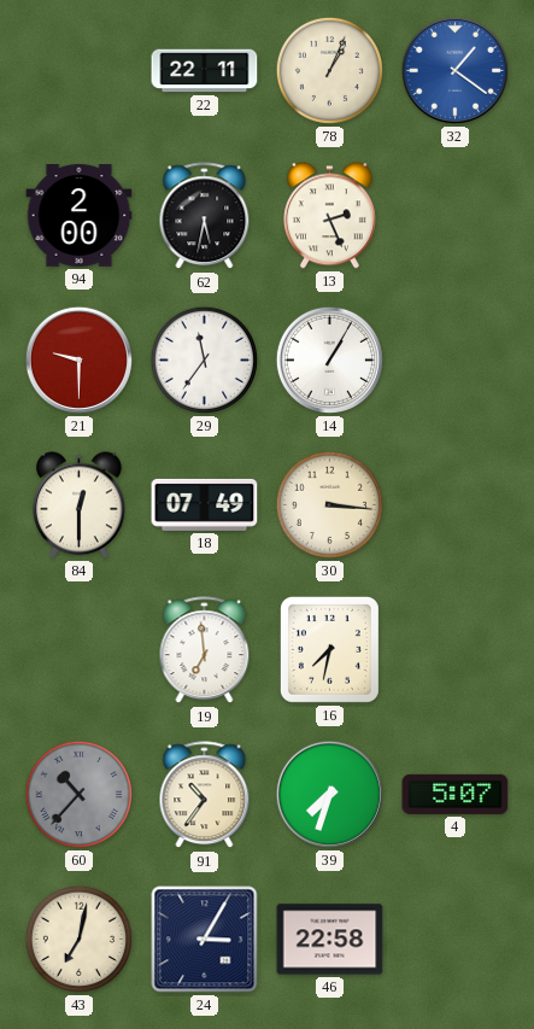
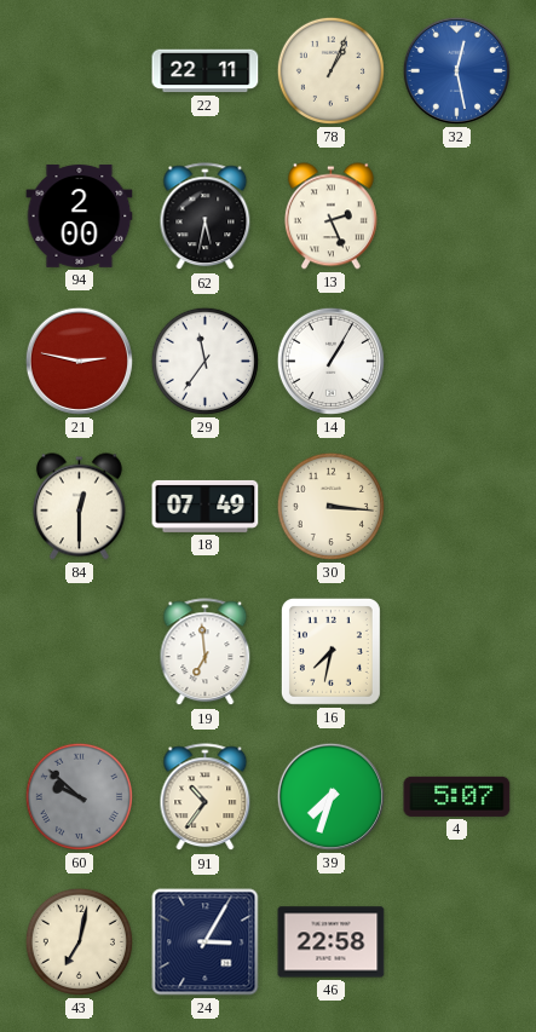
32: 1:21 -> 12:28
21: 9:30 -> 2:47
60: 10:37 -> 9:52
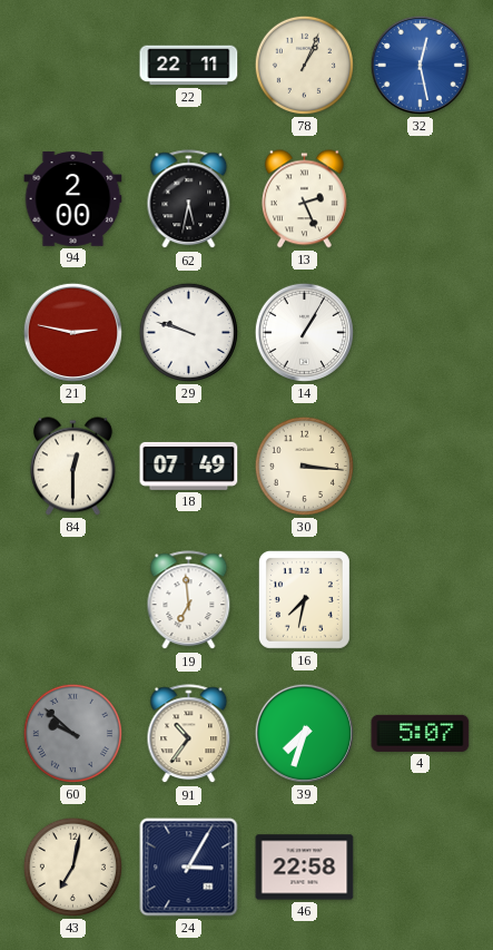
29: 11:36 -> 9:48
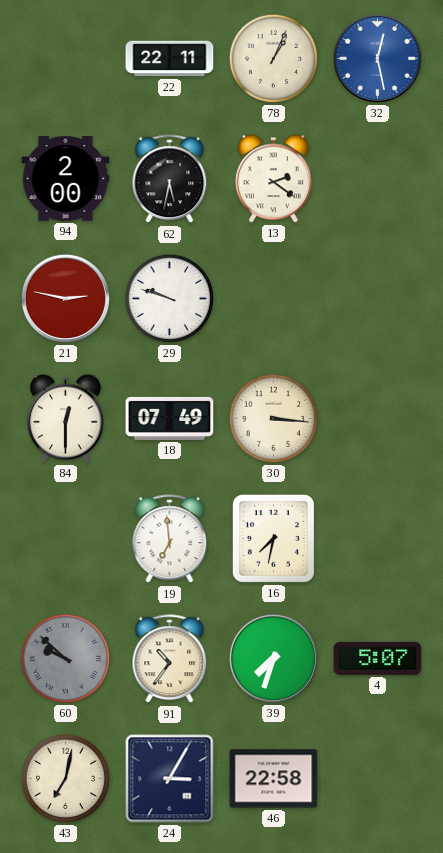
13: 2:26 -> 2:21
14: 1:05 -> none
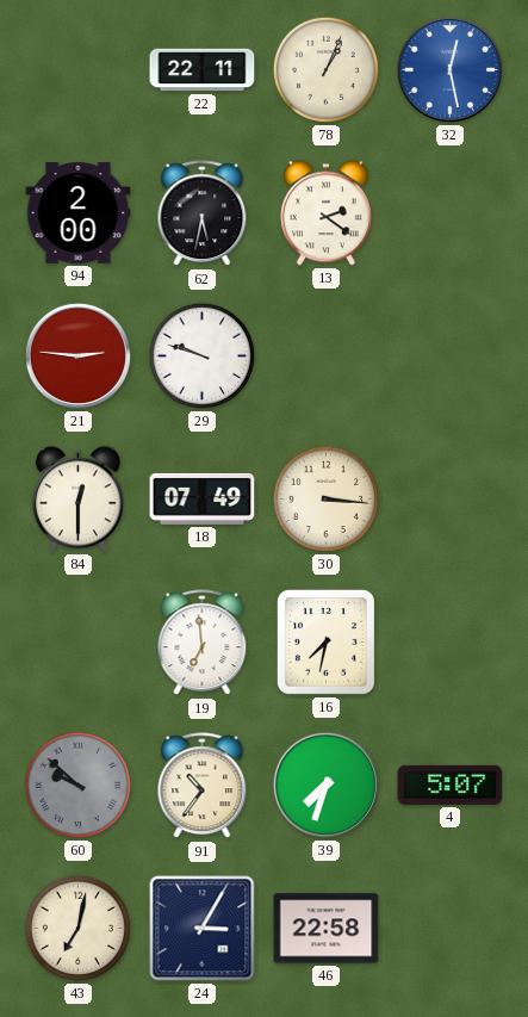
21: 2:47 -> 2:46
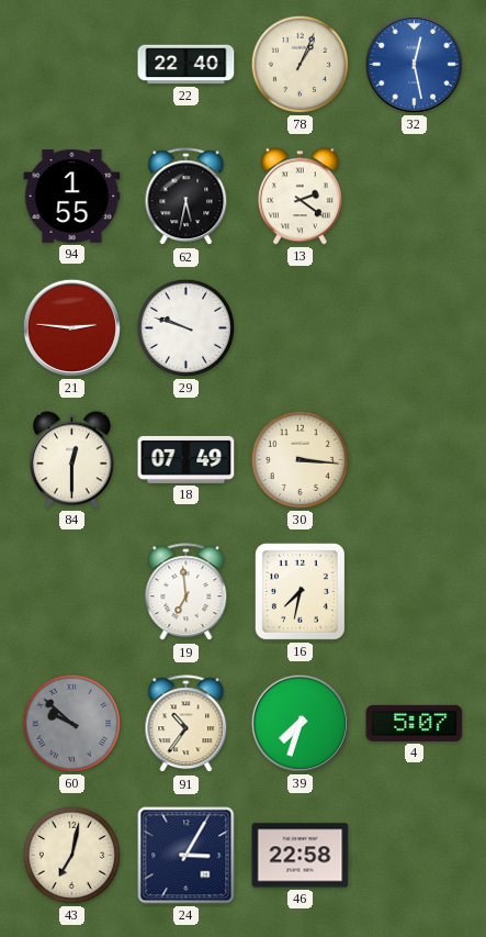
22: 22:11 -> 22:40
94: 2:00 -> 1:55
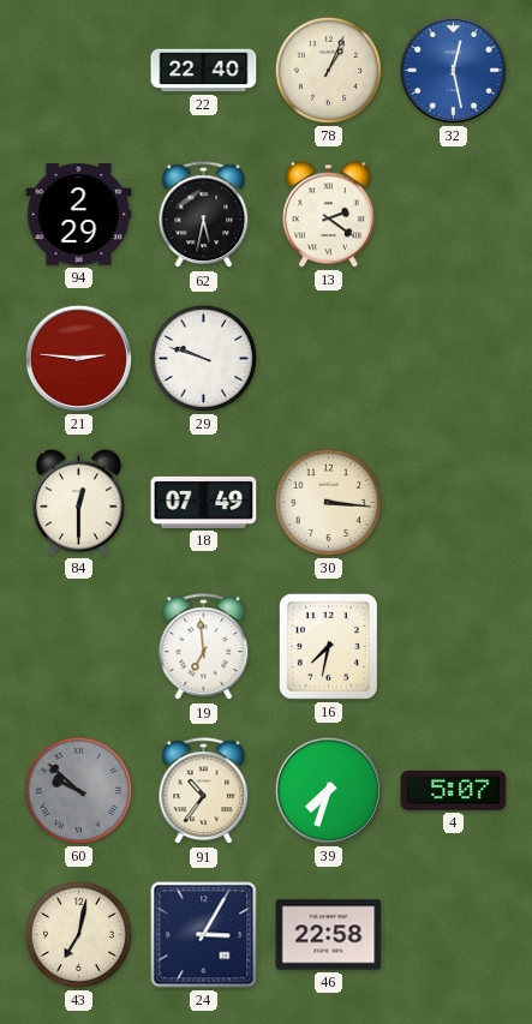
94: 1:55 -> 2:29
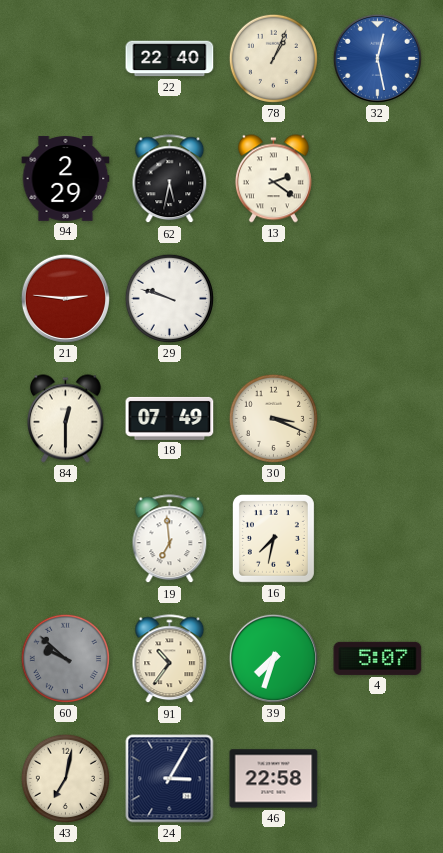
30: 3:16 -> 3:19
